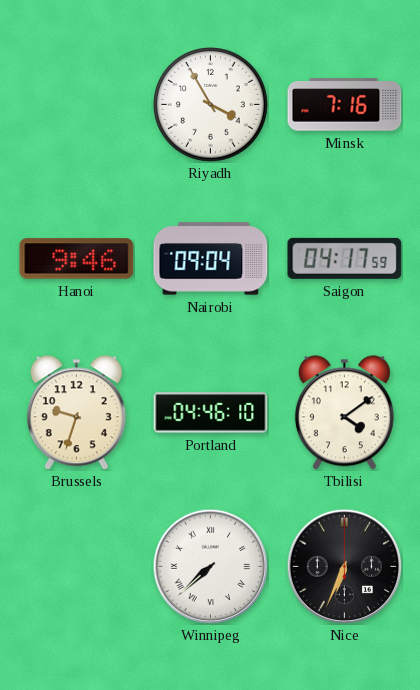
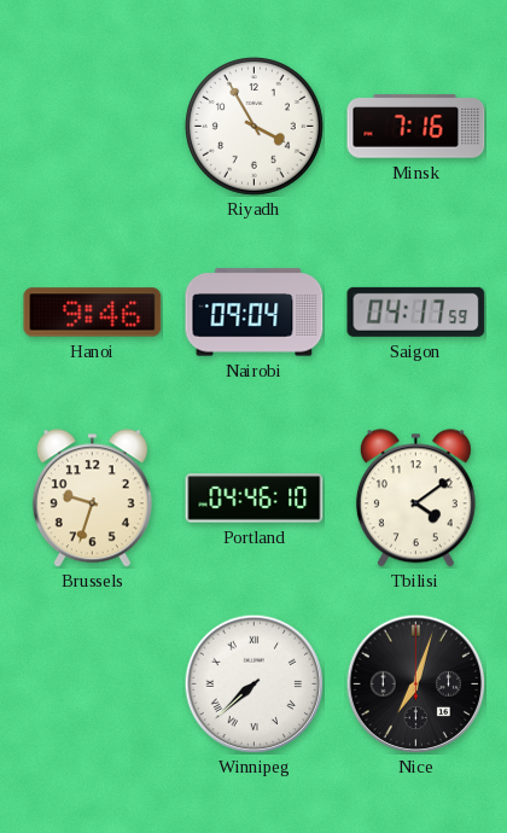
Nice: 6:34 -> 7:03
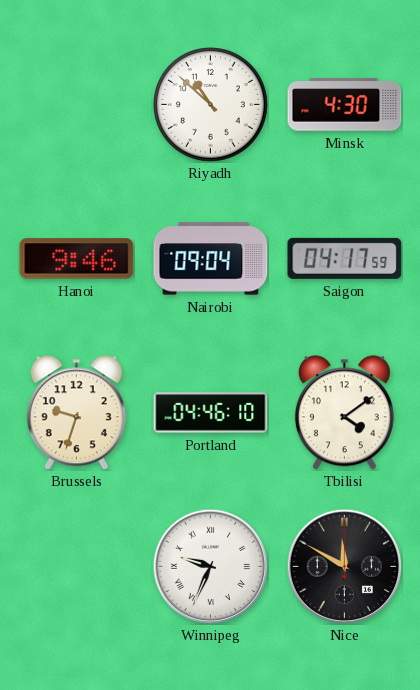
Riyadh: 3:55 -> 10:52
Minsk: 7:16 -> 4:30
Winnipeg: 7:38 -> 9:34
Nice: 7:03 -> 11:50
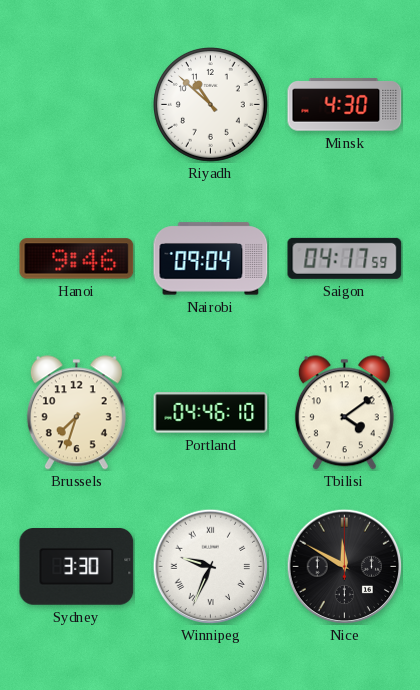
Brussels: 9:33 -> 7:33
Sydney: none -> 3:30
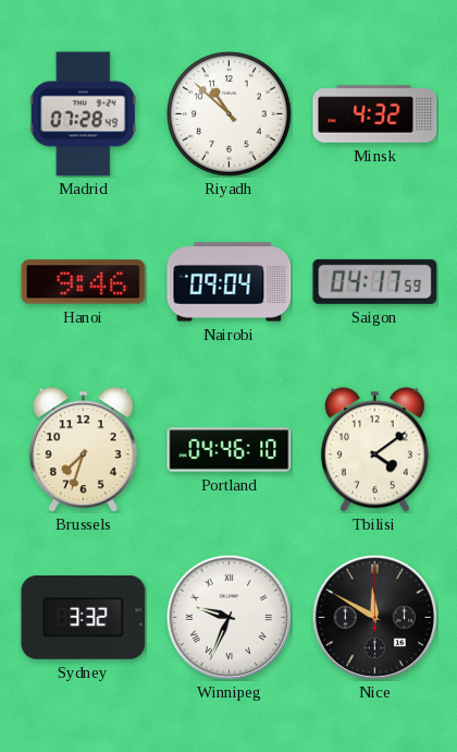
Madrid: none -> 07:28
Minsk: 4:30 -> 4:32
Sydney: 3:30 -> 3:32
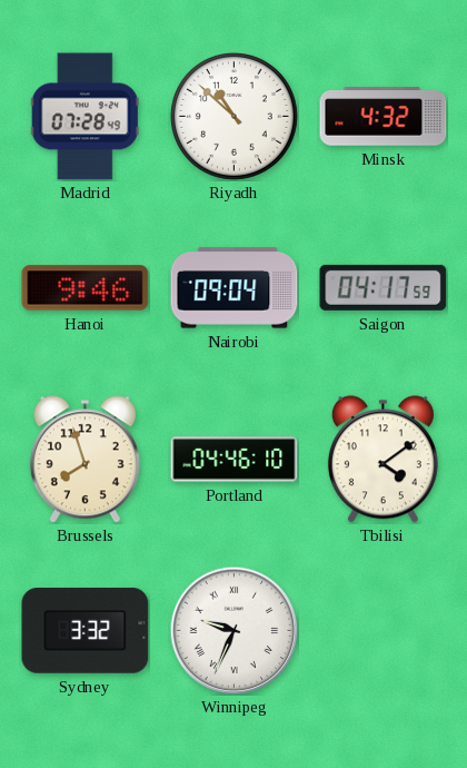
Brussels: 7:33 -> 7:57
Nice: 11:50 -> none
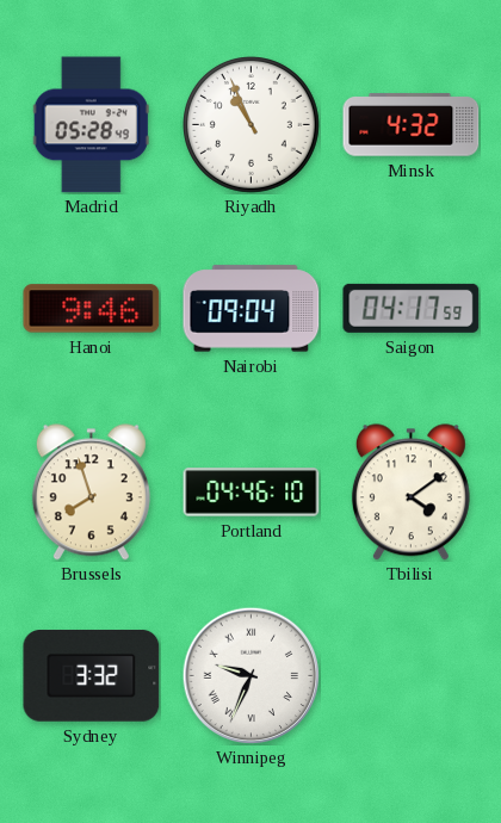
Madrid: 07:28 -> 05:28
Riyadh: 10:52 -> 10:56
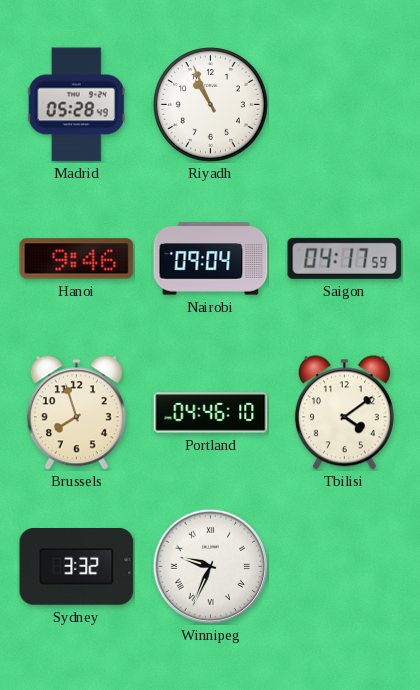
Minsk: 4:32 -> none
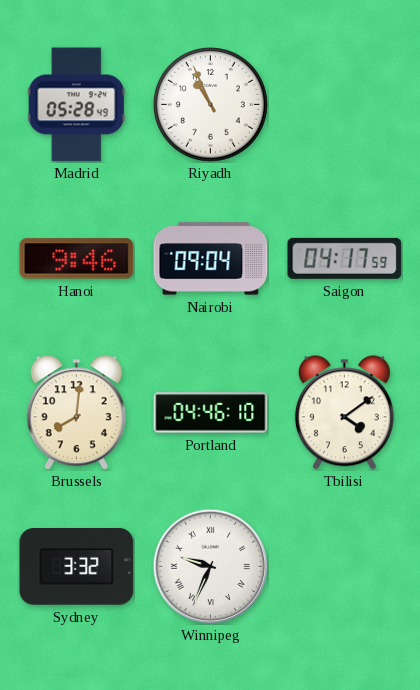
Brussels: 7:57 -> 8:01
